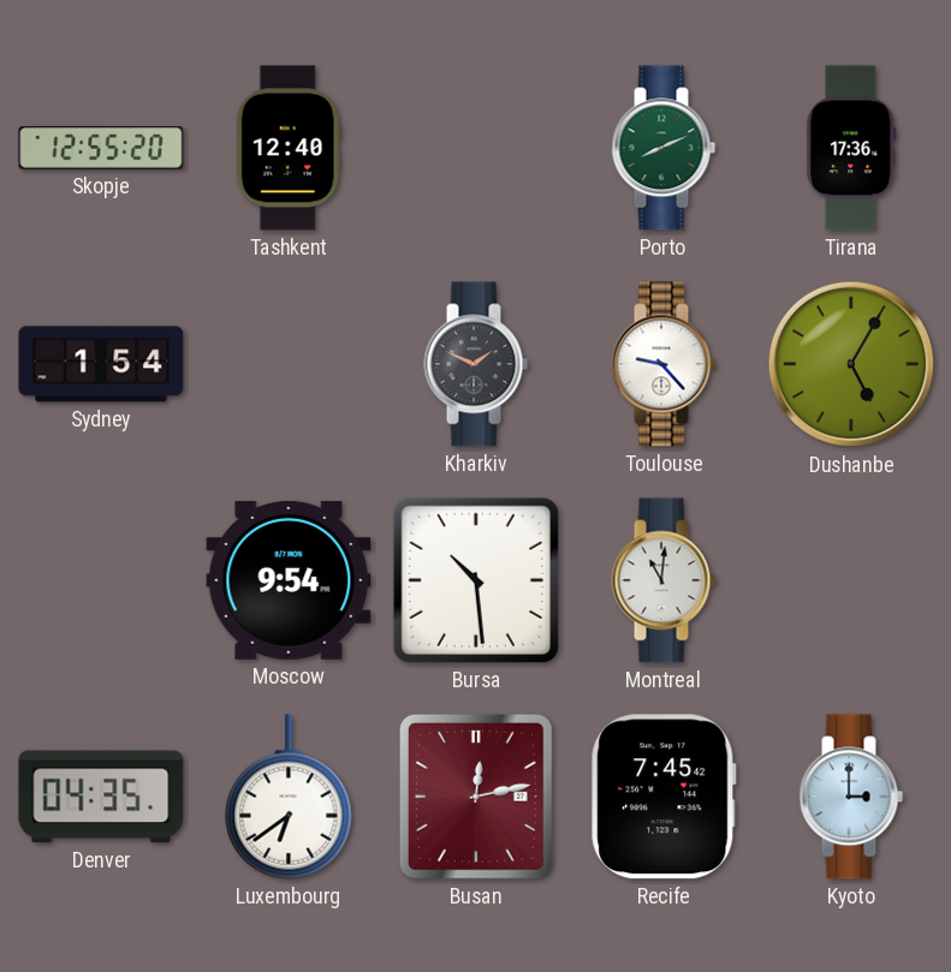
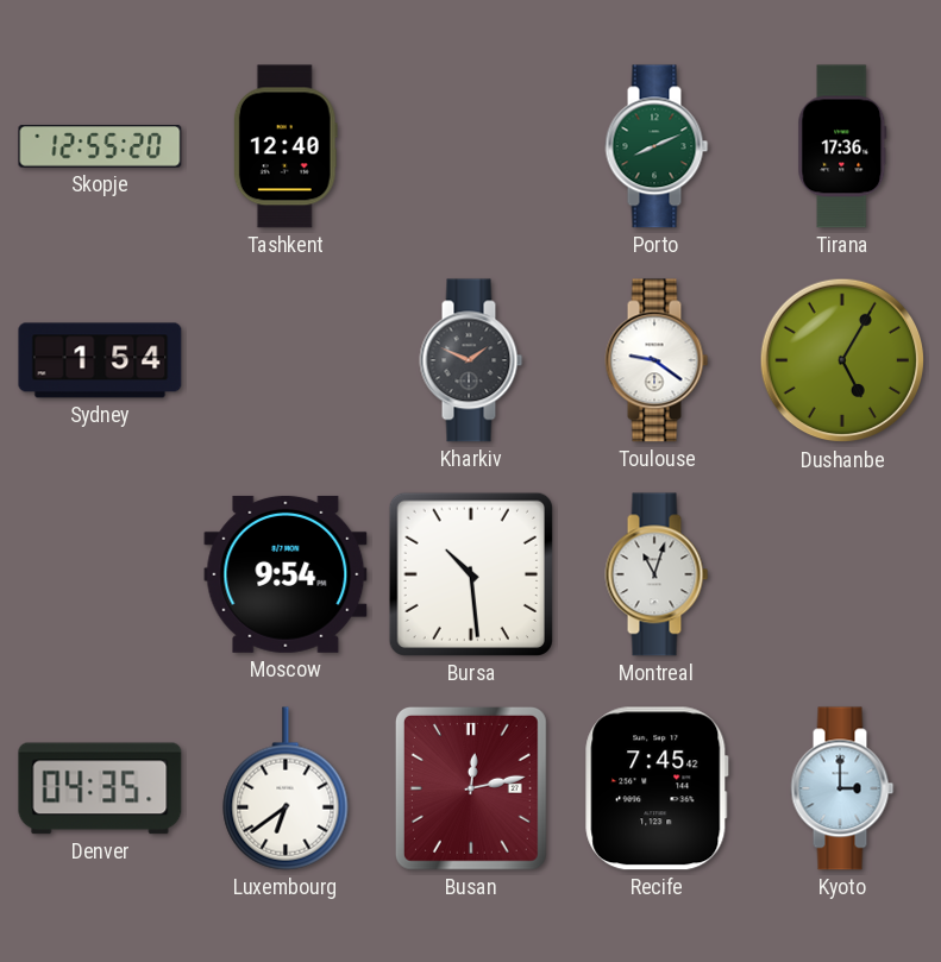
Toulouse: 9:23 -> 9:21
Montreal: 11:01 -> 11:03
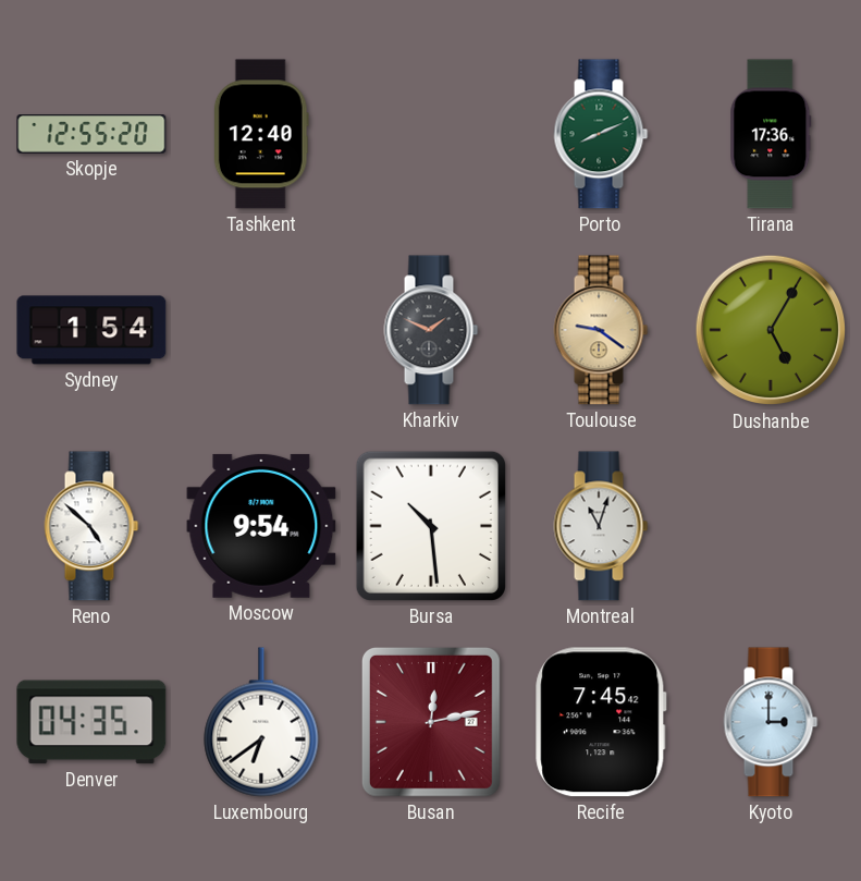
Toulouse dial: white -> champagne
Reno: none -> 4:52
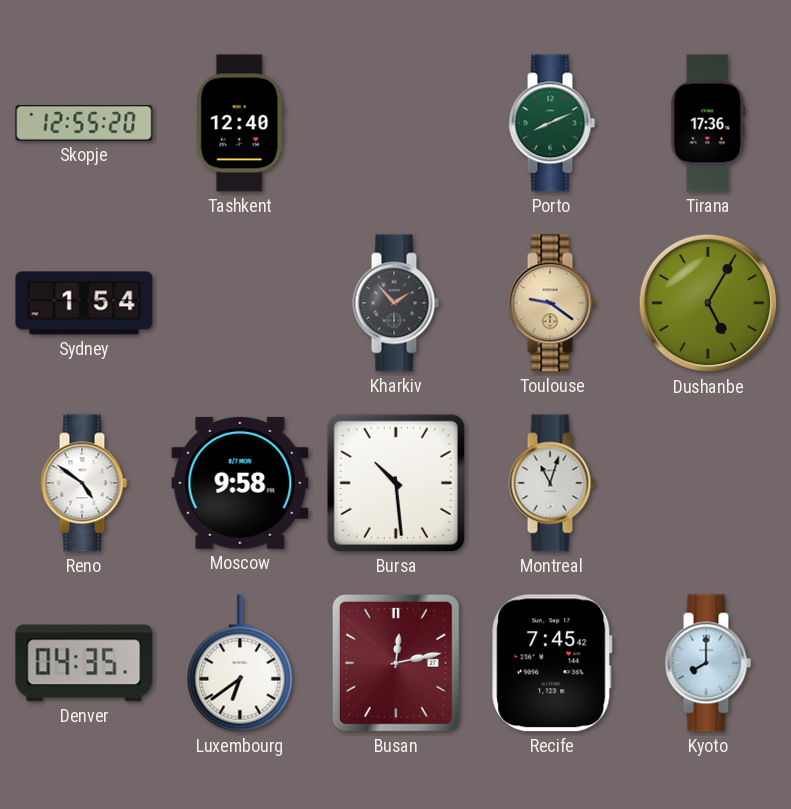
Kharkiv: 1:49 -> 1:53
Reno: 4:52 -> 4:51
Moscow: 9:54 -> 9:58
Kyoto: 3:00 -> 8:00
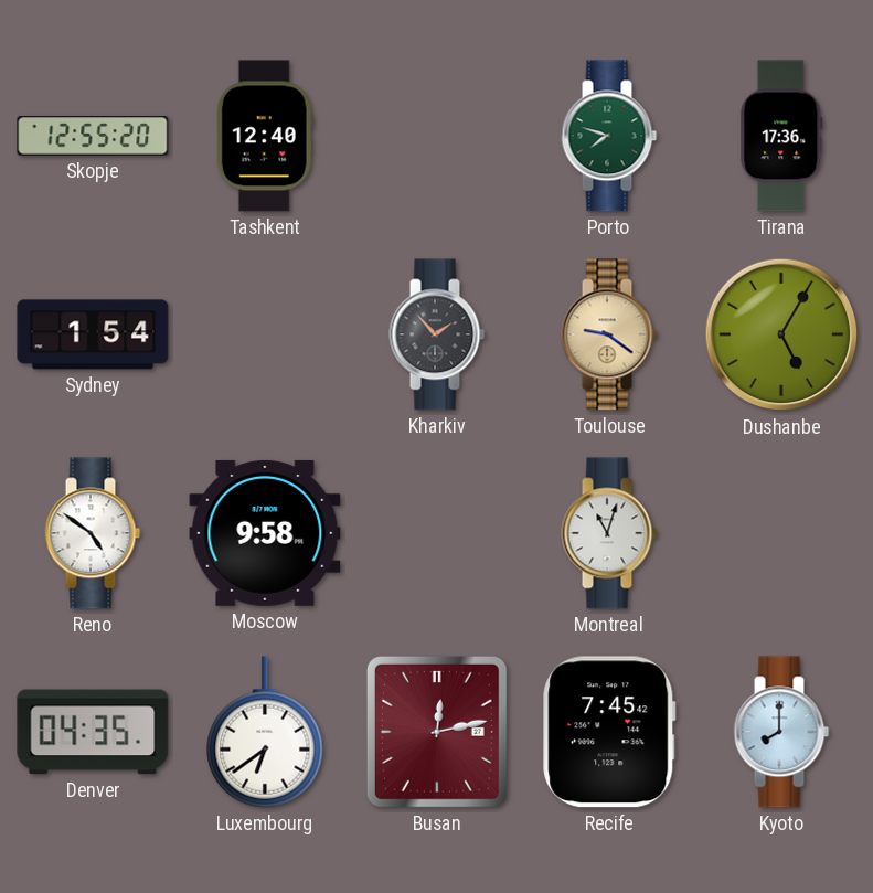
Porto: 8:11 -> 7:48
Bursa: 10:29 -> none
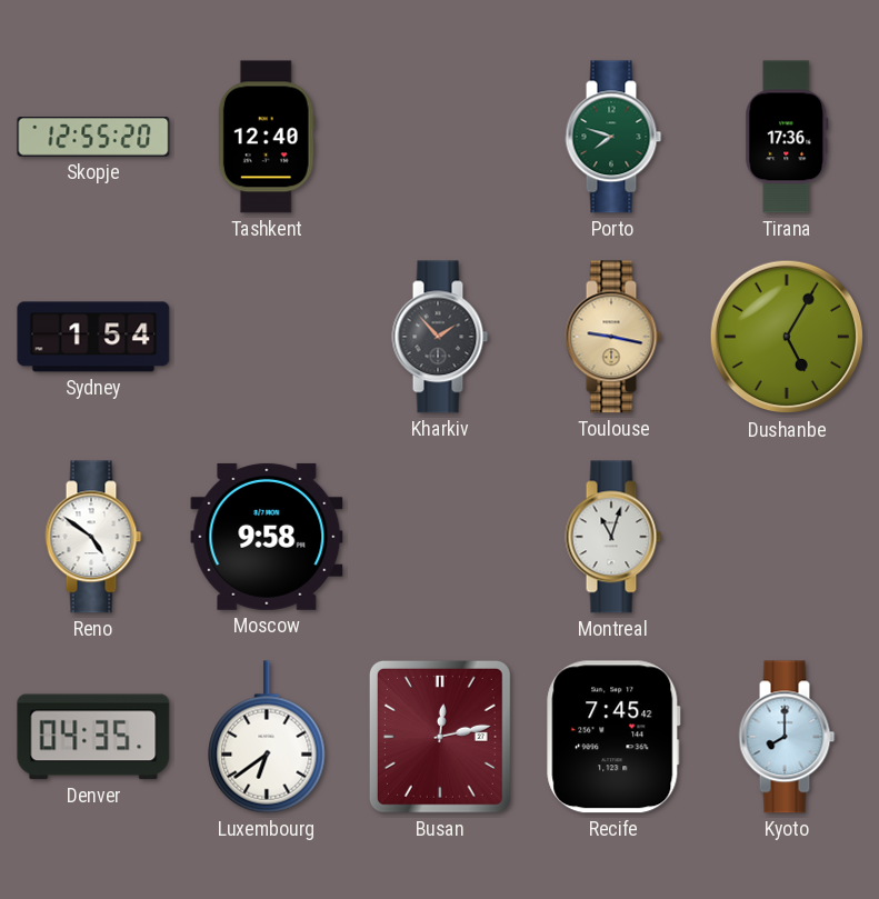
Toulouse: 9:21 -> 9:17
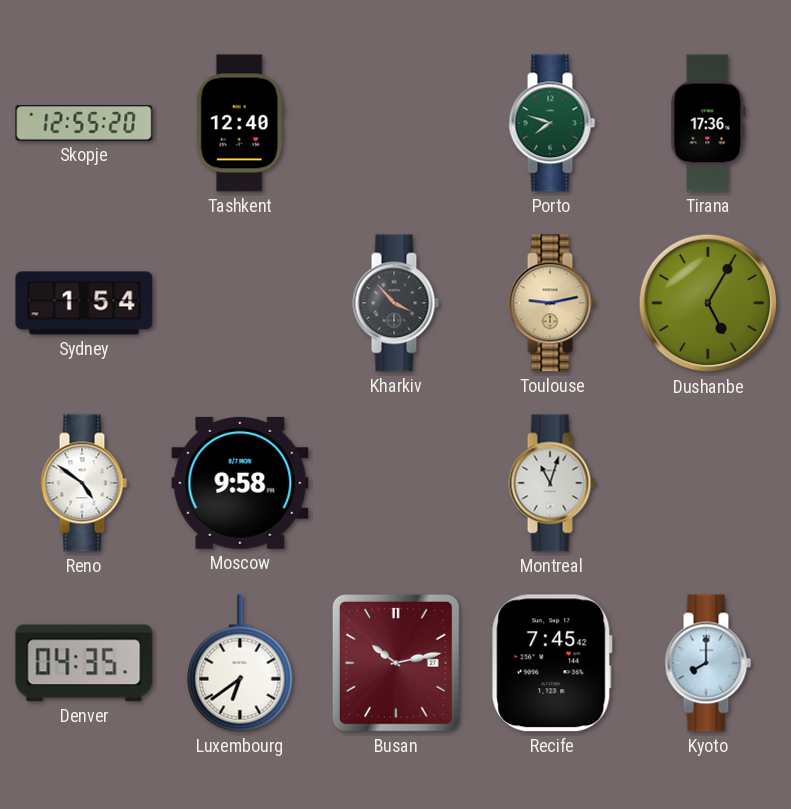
Kharkiv: 1:53 -> 3:53
Toulouse: 9:17 -> 9:13
Busan: 12:13 -> 10:13
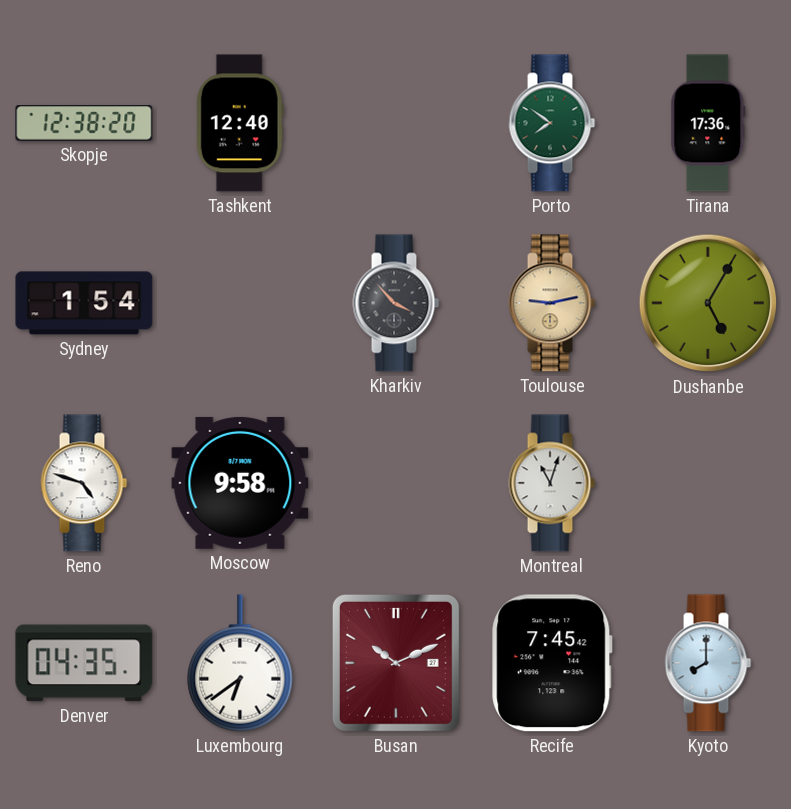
Skopje: 12:55 -> 12:38
Porto: 7:48 -> 7:51
Reno: 4:51 -> 4:48
Busan: 10:13 -> 10:11
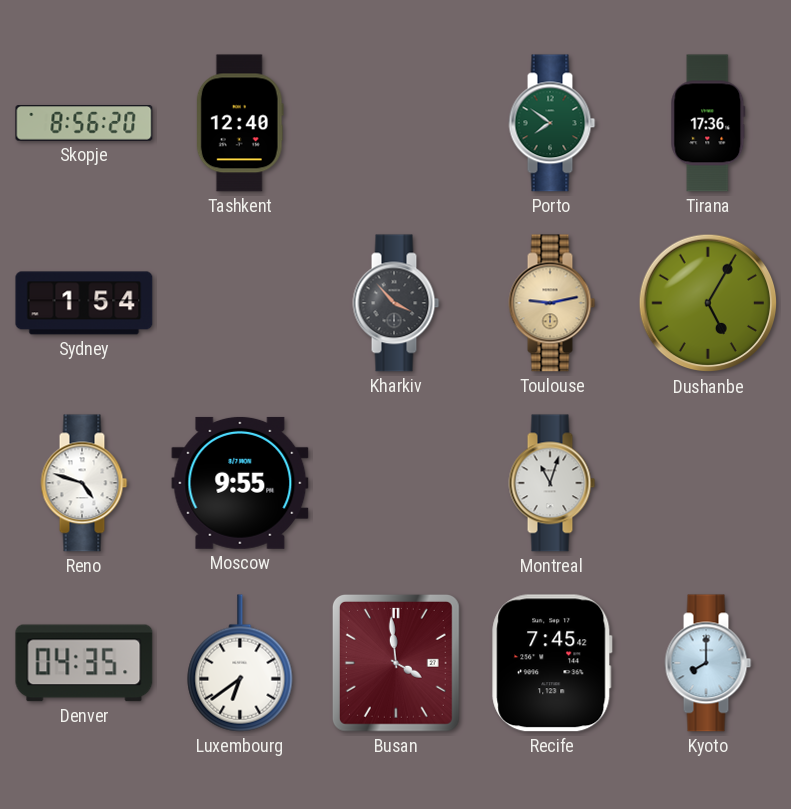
Skopje: 12:38 -> 8:56
Moscow: 9:58 -> 9:55
Busan: 10:11 -> 3:59
